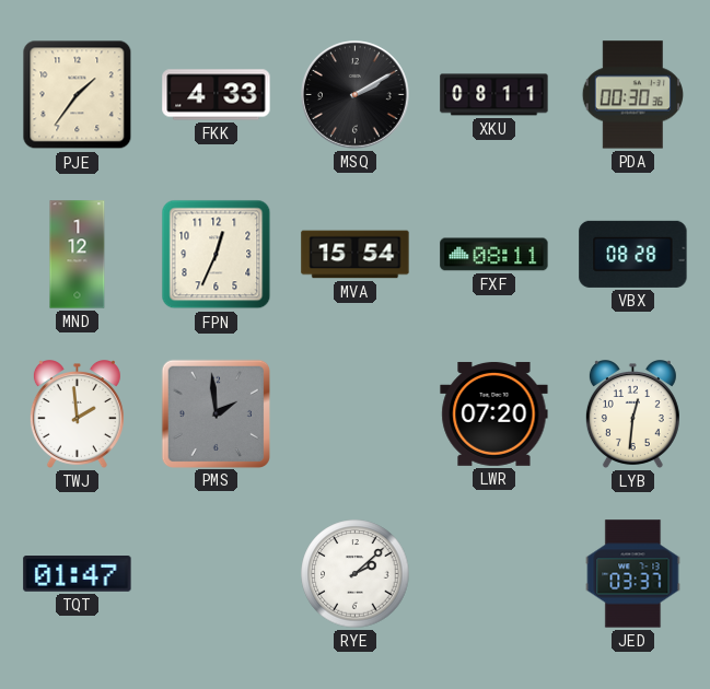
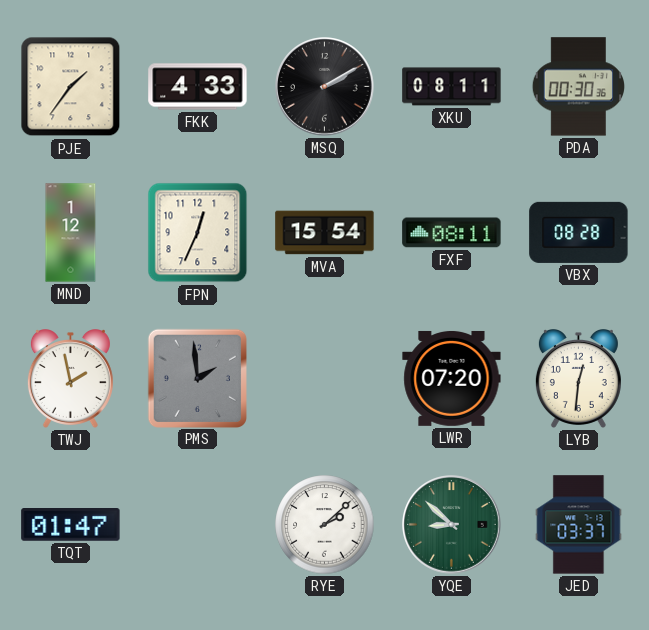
TWJ: 1:59 -> 1:58
YQE: none -> 8:52
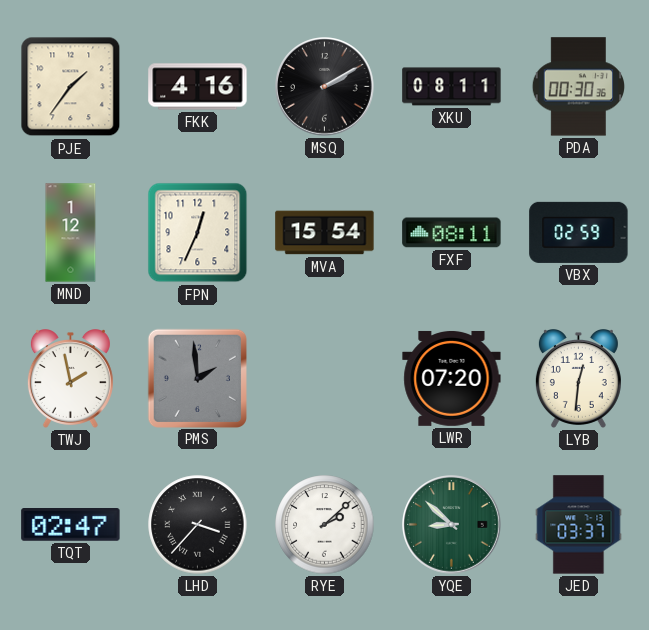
FKK: 4:33 -> 4:16
VBX: 08:28 -> 02:59
TQT: 01:47 -> 02:47
LHD: none -> 3:37
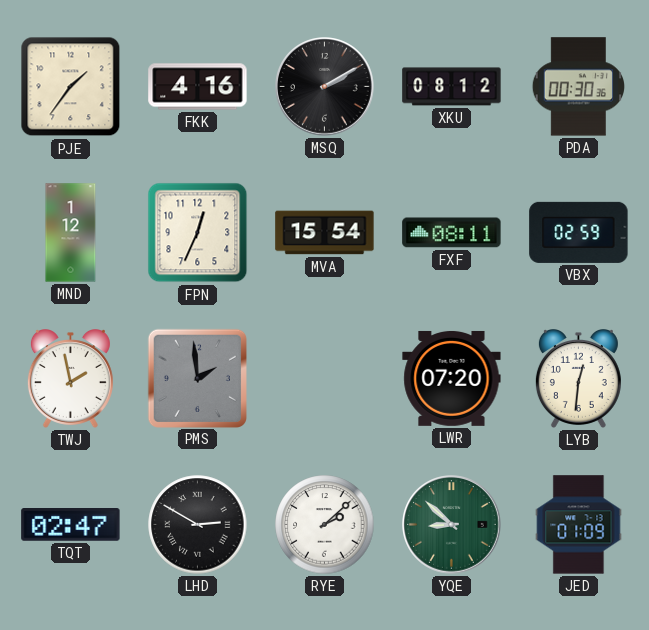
XKU: 08:11 -> 08:12
LHD: 3:37 -> 2:50
JED: 03:37 -> 01:09
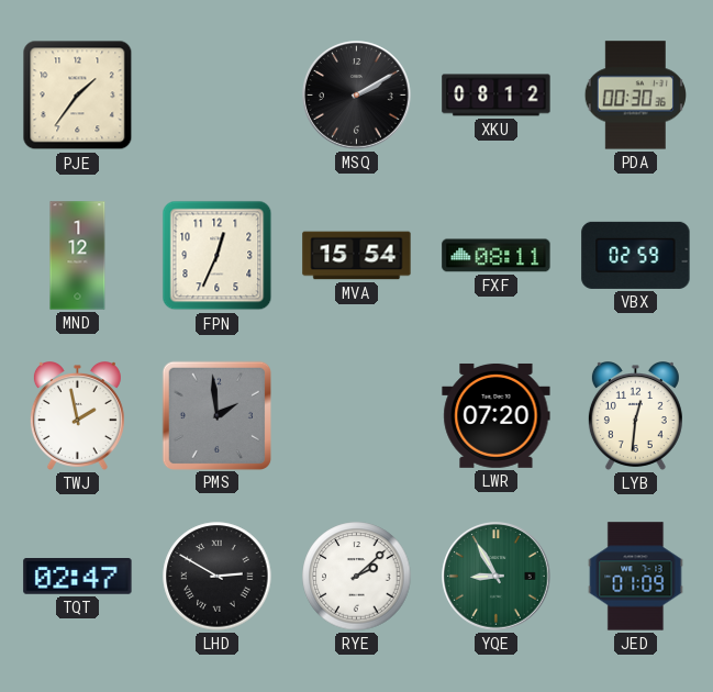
FKK: 4:16 -> none
YQE: 8:52 -> 8:55
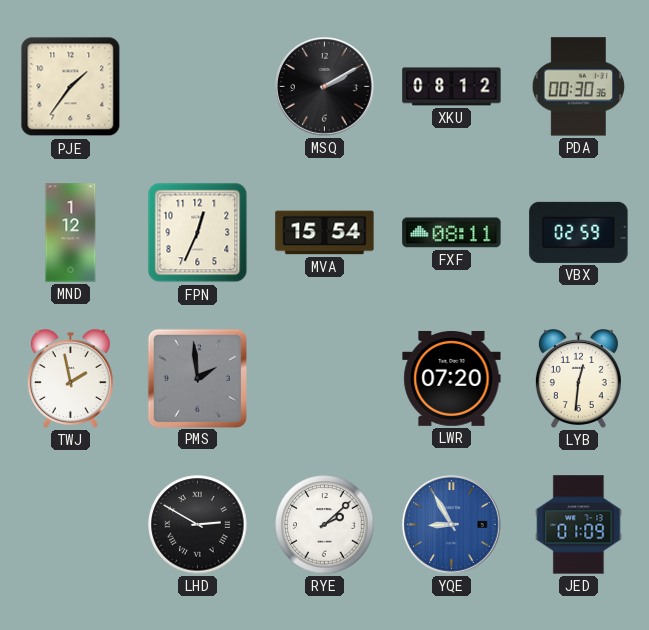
TQT: 02:47 -> none
YQE dial: green -> blue
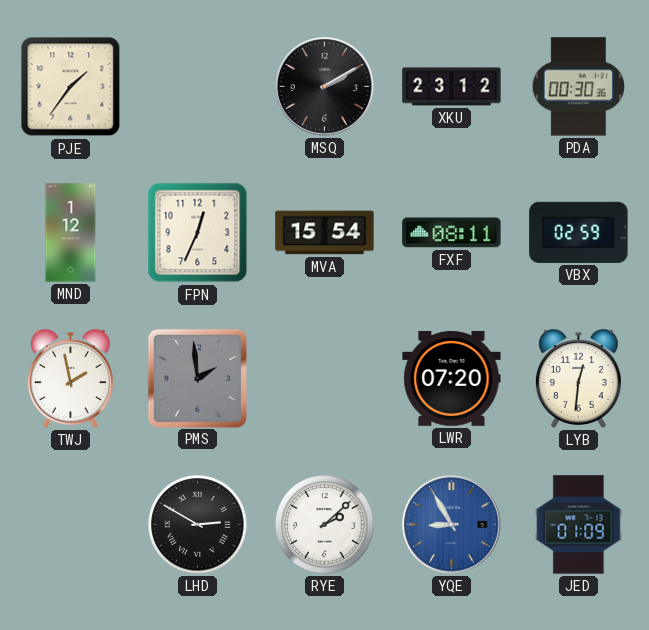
XKU: 08:12 -> 23:12
